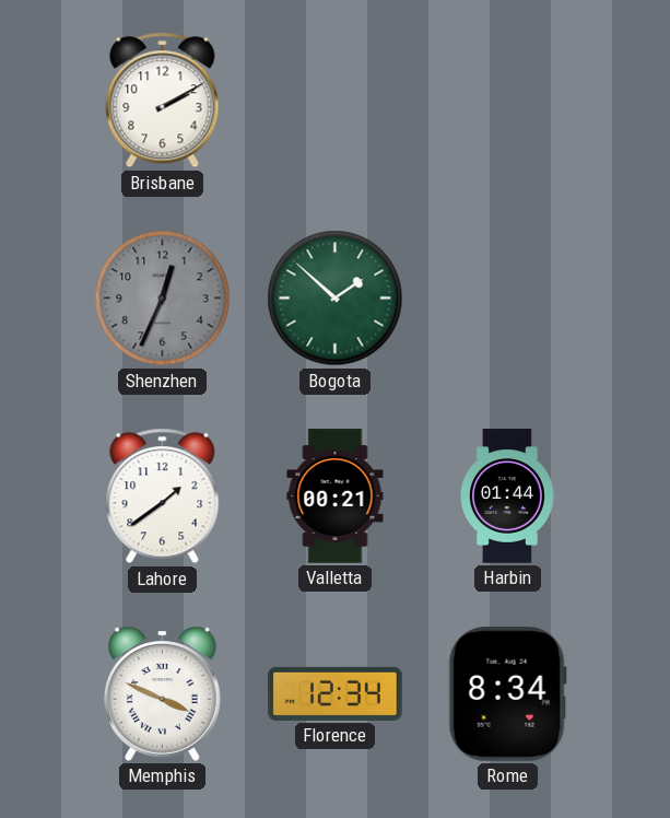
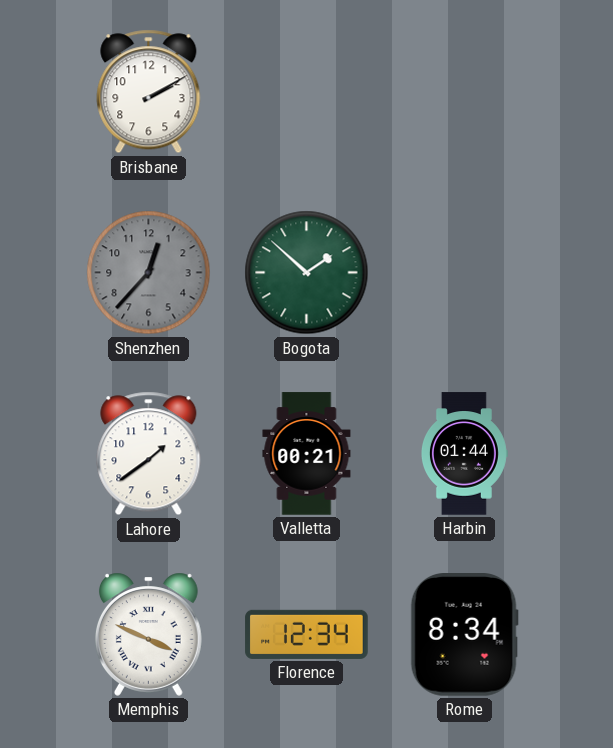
Shenzhen: 12:34 -> 12:37
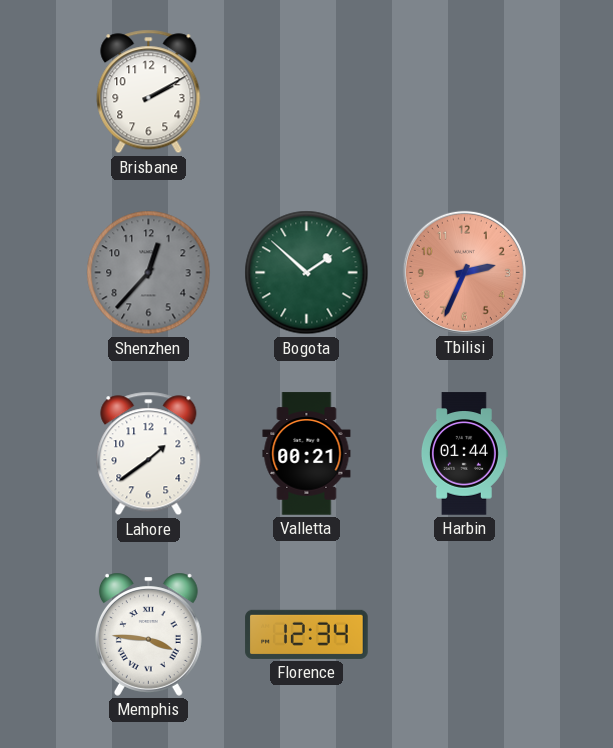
Tbilisi: none -> 2:34
Memphis: 3:49 -> 3:46
Rome: 8:34 -> none
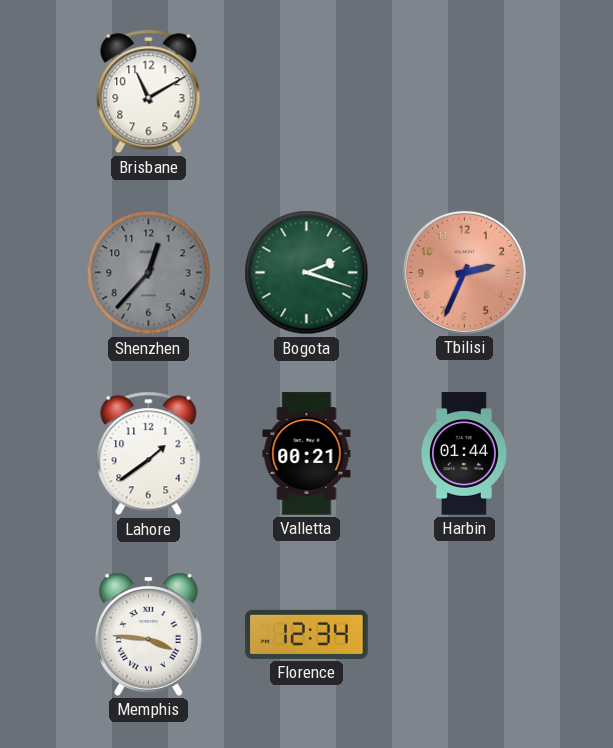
Brisbane: 2:10 -> 11:10
Bogota: 1:52 -> 2:18
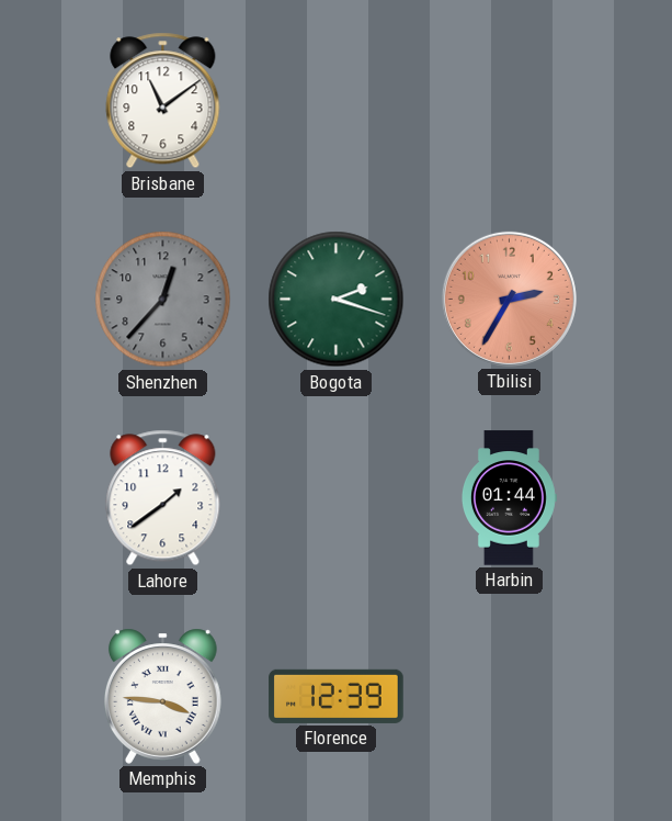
Brisbane: 11:10 -> 11:09
Tbilisi: 2:34 -> 2:35
Valletta: 00:21 -> none
Florence: 12:34 -> 12:39
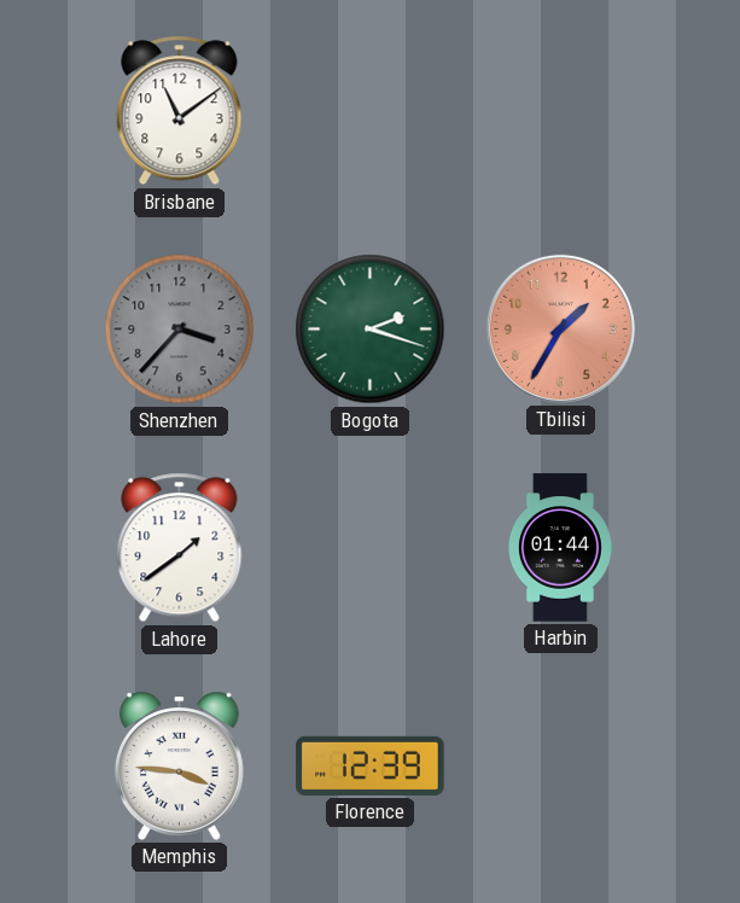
Shenzhen: 12:37 -> 3:37
Tbilisi: 2:35 -> 1:35
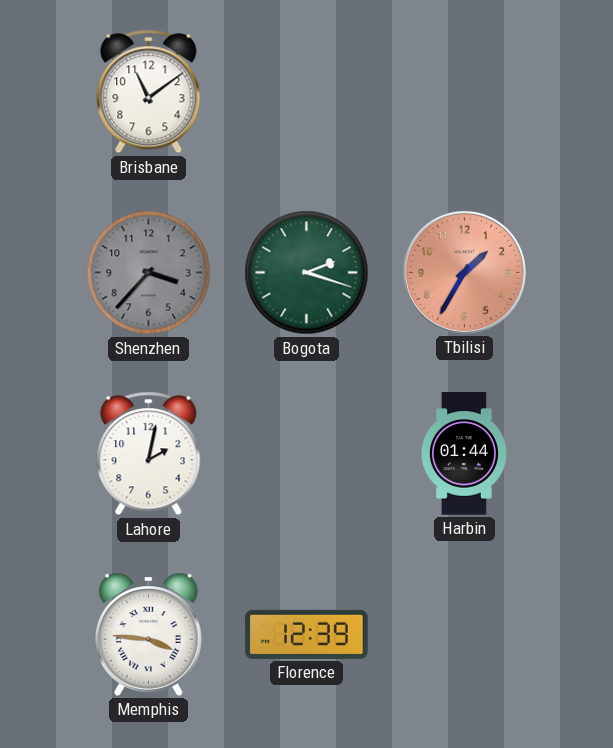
Lahore: 1:39 -> 2:02
